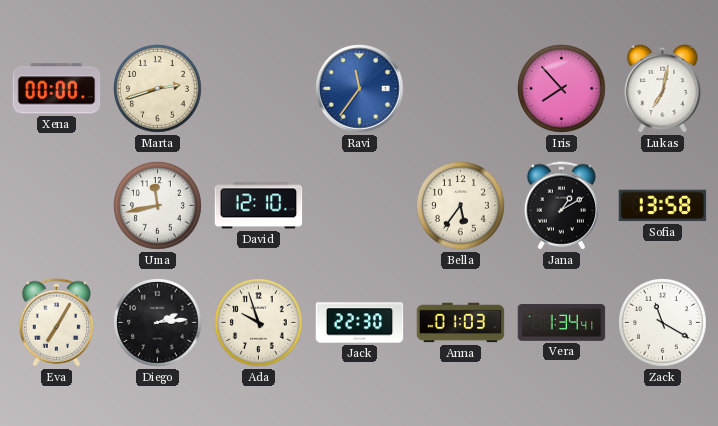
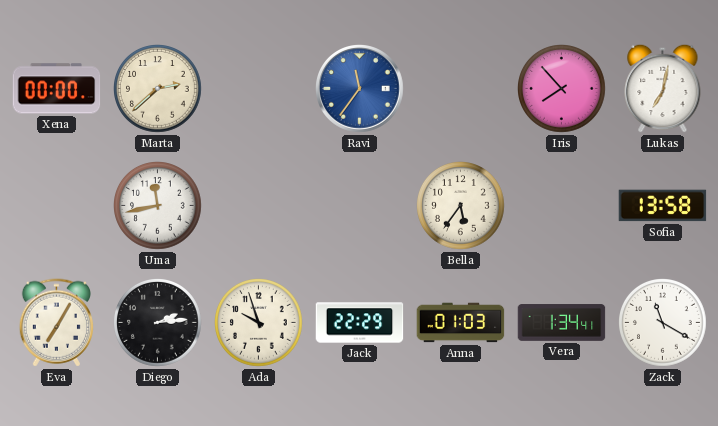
Marta: 2:42 -> 2:38
David: 12:10 -> none
Jana: 1:10 -> none
Jack: 22:30 -> 22:29
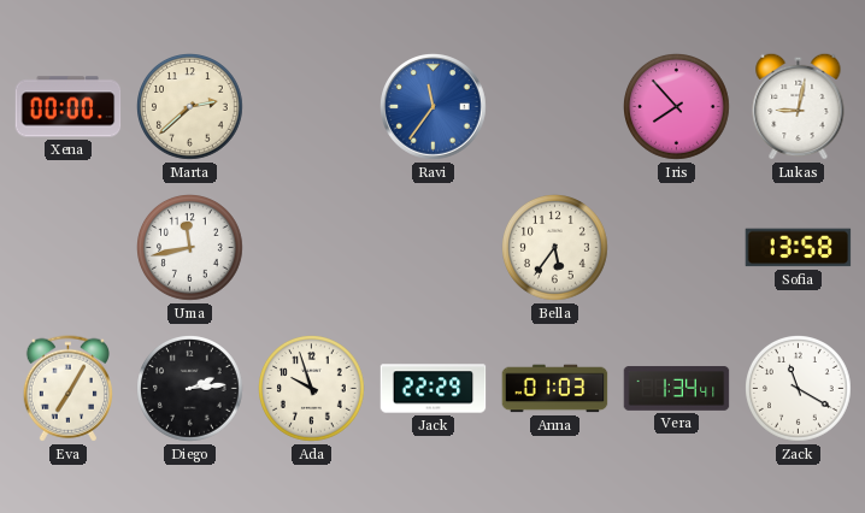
Lukas: 7:02 -> 9:02
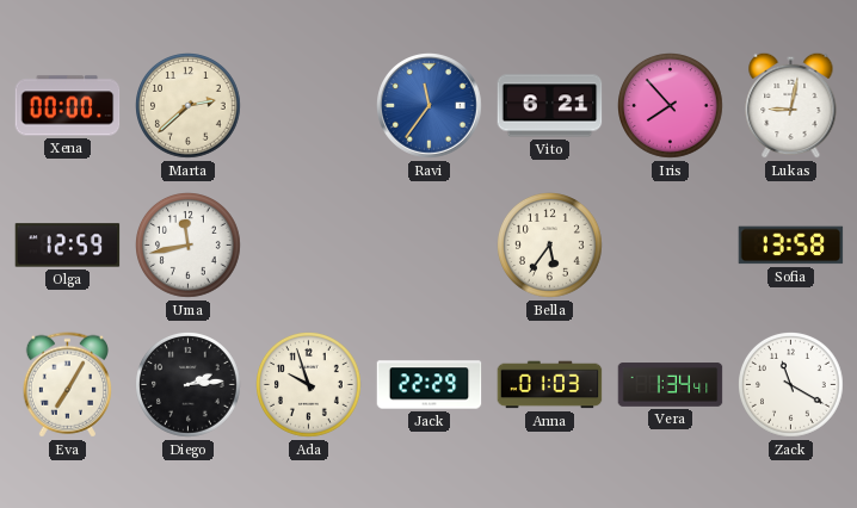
Vito: none -> 6:21
Olga: none -> 12:59
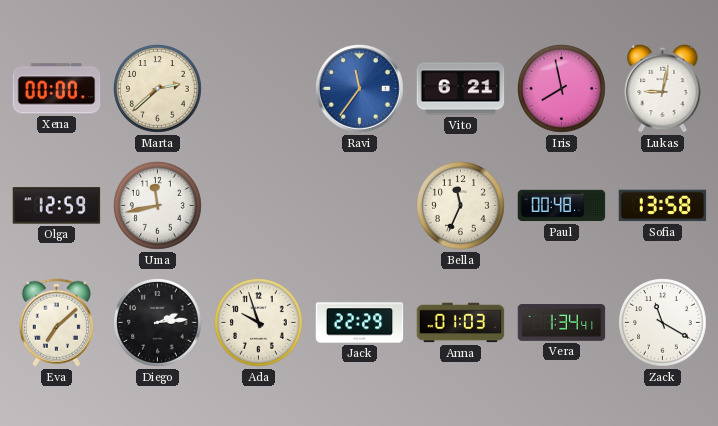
Iris: 7:53 -> 7:58
Bella: 5:36 -> 11:34
Paul: none -> 00:48
Eva: 7:05 -> 7:08
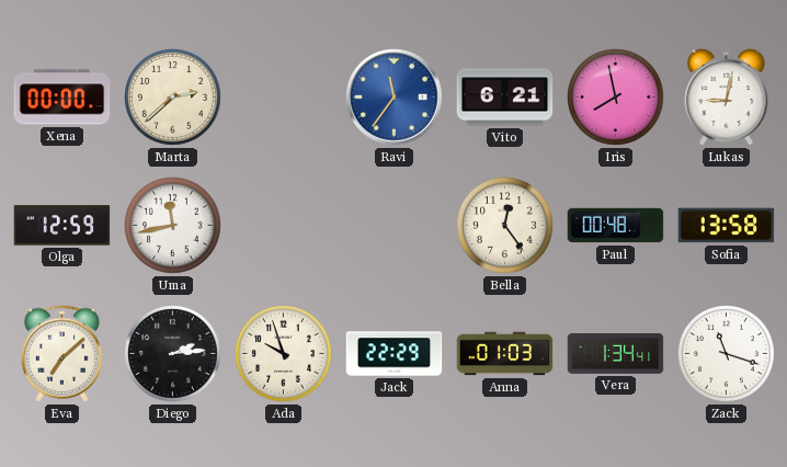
Bella: 11:34 -> 12:24
Zack: 11:20 -> 11:18
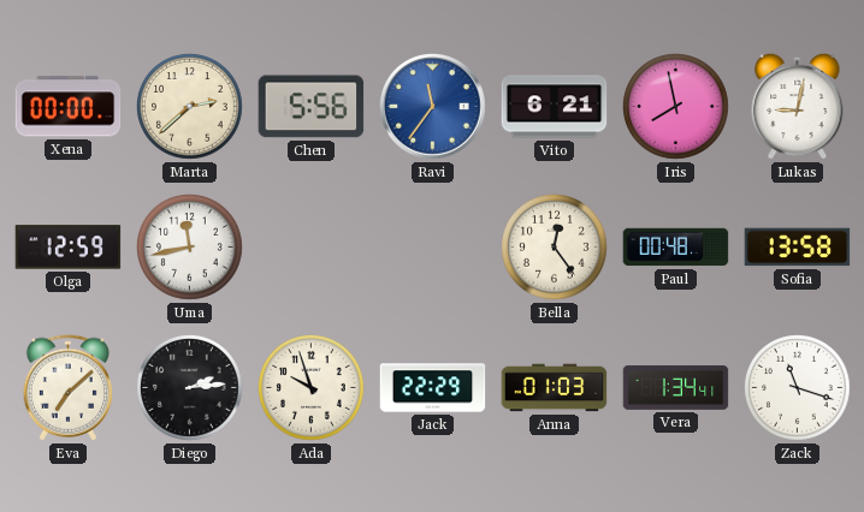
Chen: none -> 5:56
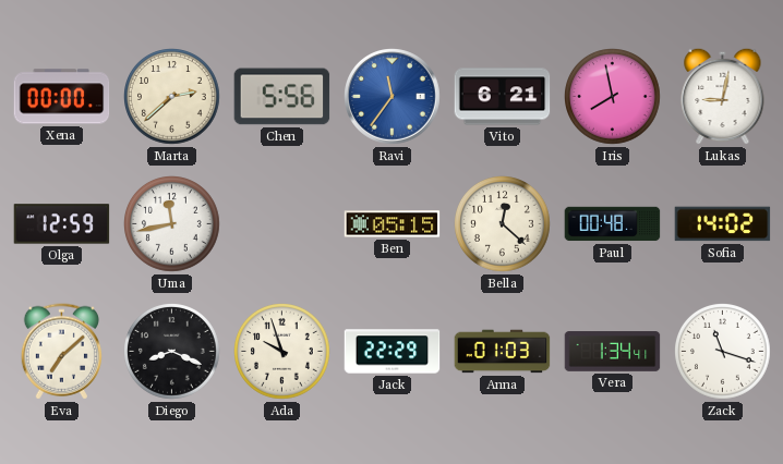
Ben: none -> 05:15
Bella: 12:24 -> 12:22
Sofia: 13:58 -> 14:02
Diego: 2:14 -> 8:19
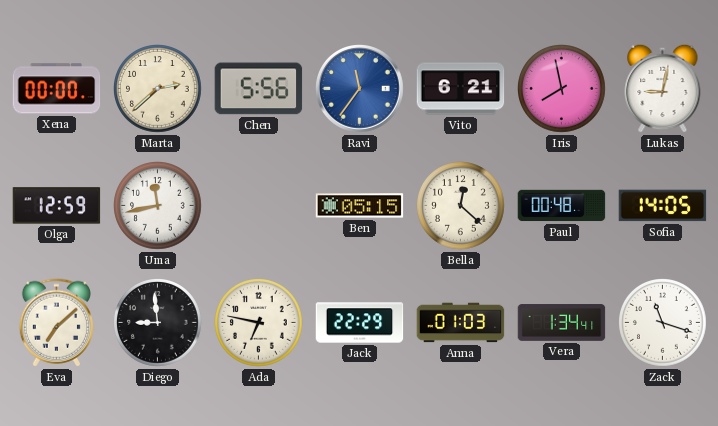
Sofia: 14:02 -> 14:05
Diego: 8:19 -> 8:59
Ada: 9:57 -> 6:47
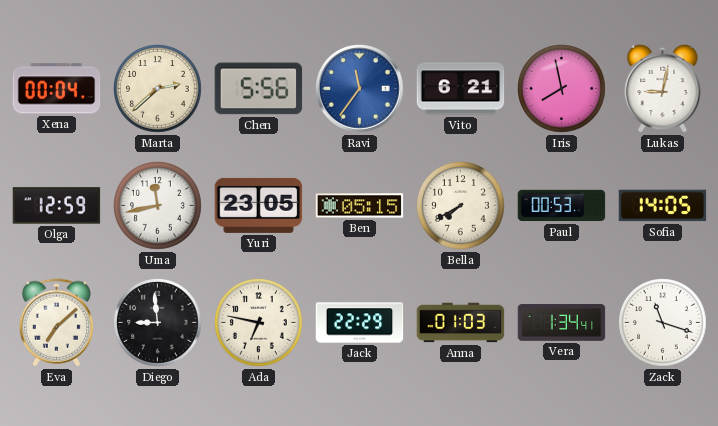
Xena: 00:00 -> 00:04
Yuri: none -> 23:05
Bella: 12:22 -> 7:40
Paul: 00:48 -> 00:53
